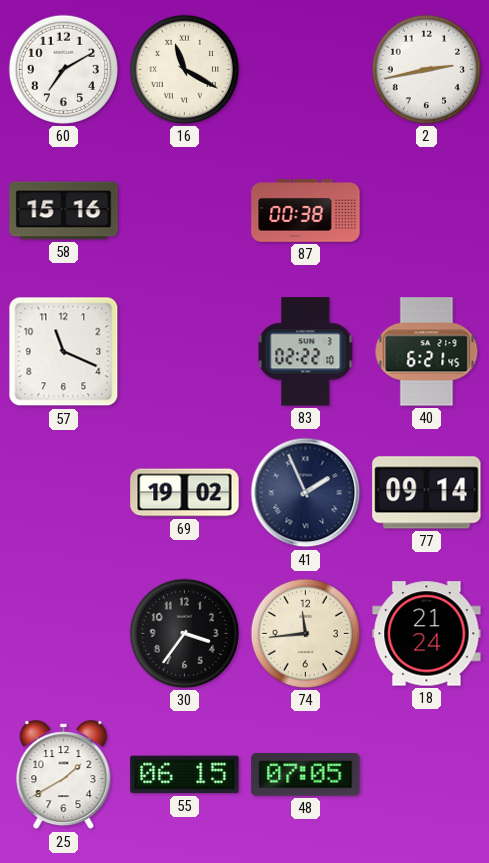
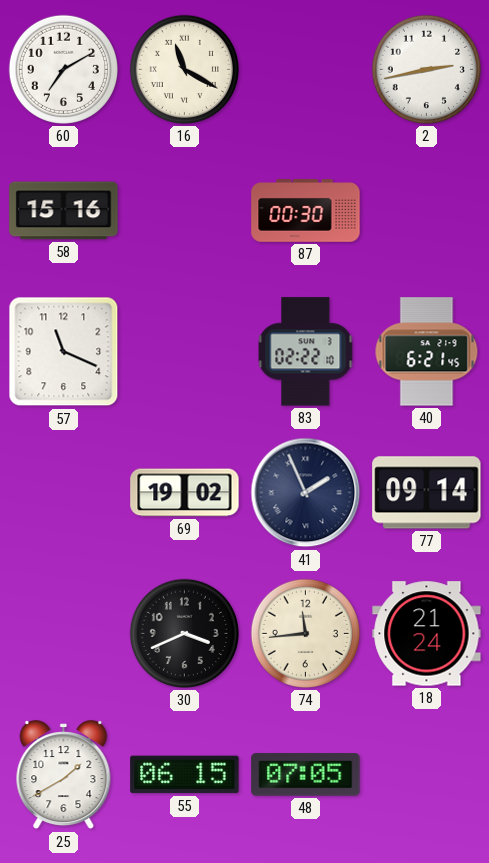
87: 00:38 -> 00:30
30: 3:36 -> 3:41
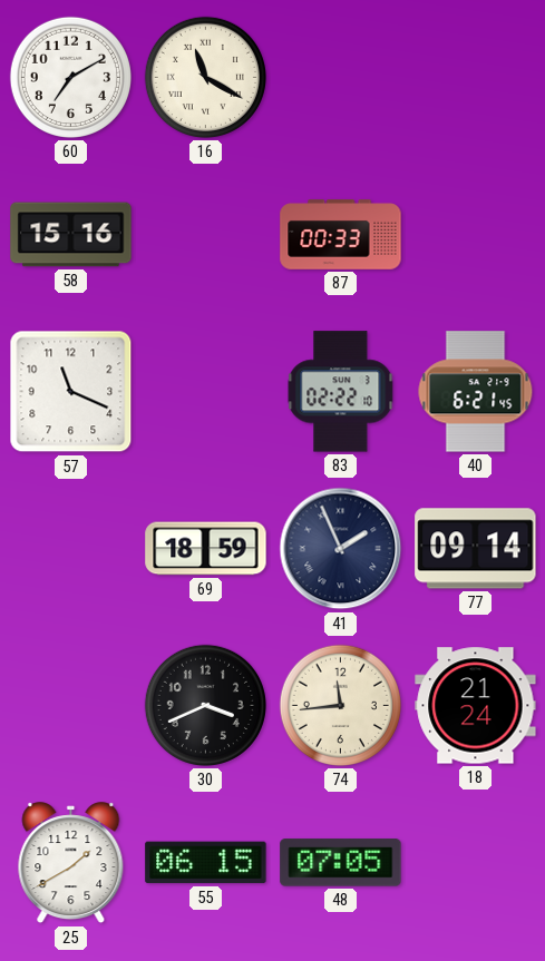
2: 2:43 -> none
87: 00:30 -> 00:33
69: 19:02 -> 18:59
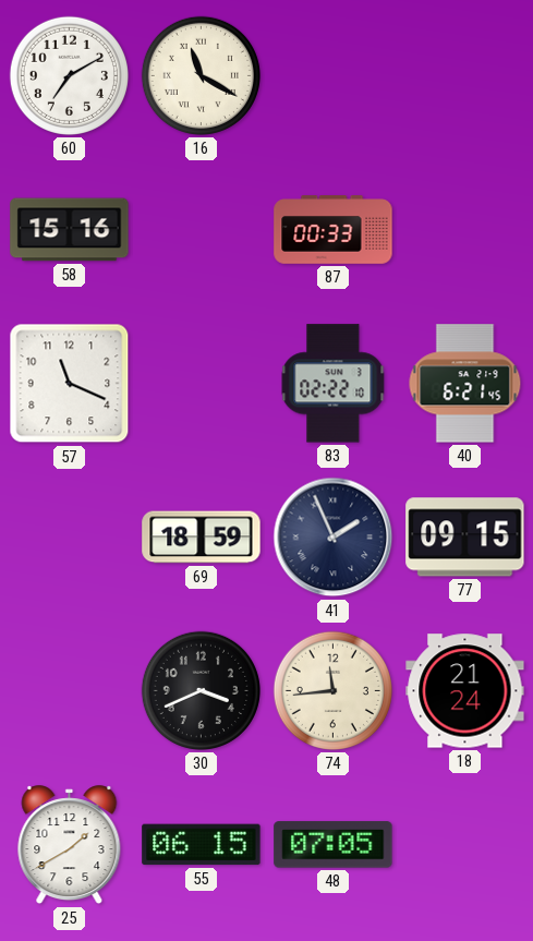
77: 09:14 -> 09:15
